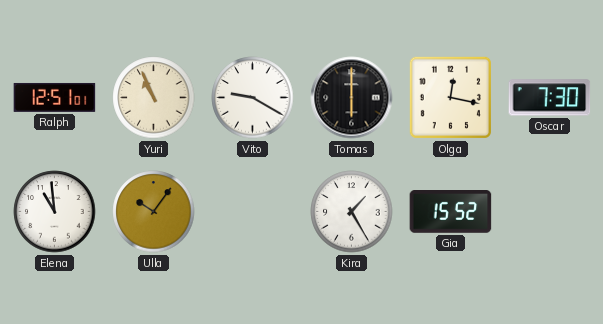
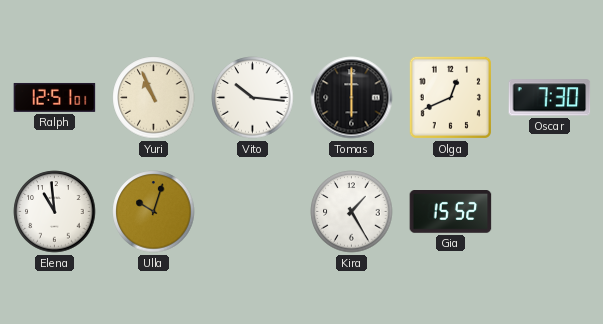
Vito: 9:20 -> 10:16
Olga: 12:17 -> 12:41
Ulla: 10:06 -> 10:03
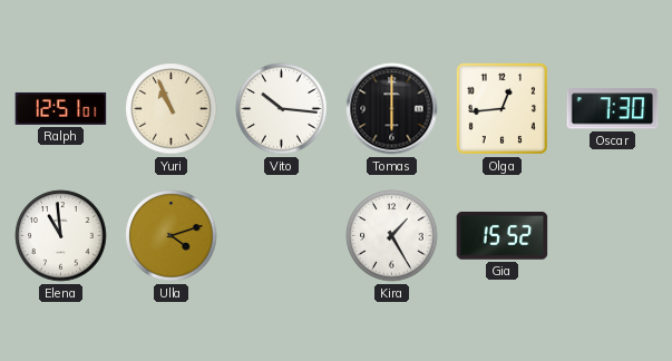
Olga: 12:41 -> 12:44
Ulla: 10:03 -> 4:12
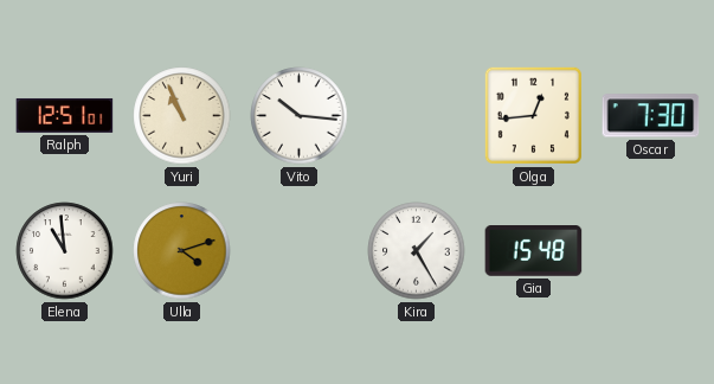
Tomas: 6:00 -> none
Gia: 15:52 -> 15:48
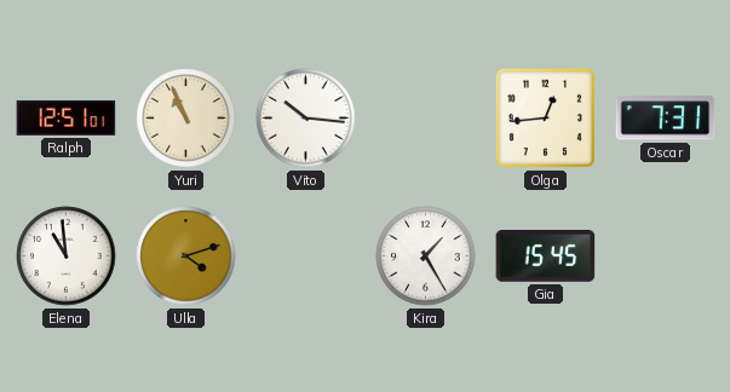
Oscar: 7:30 -> 7:31
Gia: 15:48 -> 15:45
